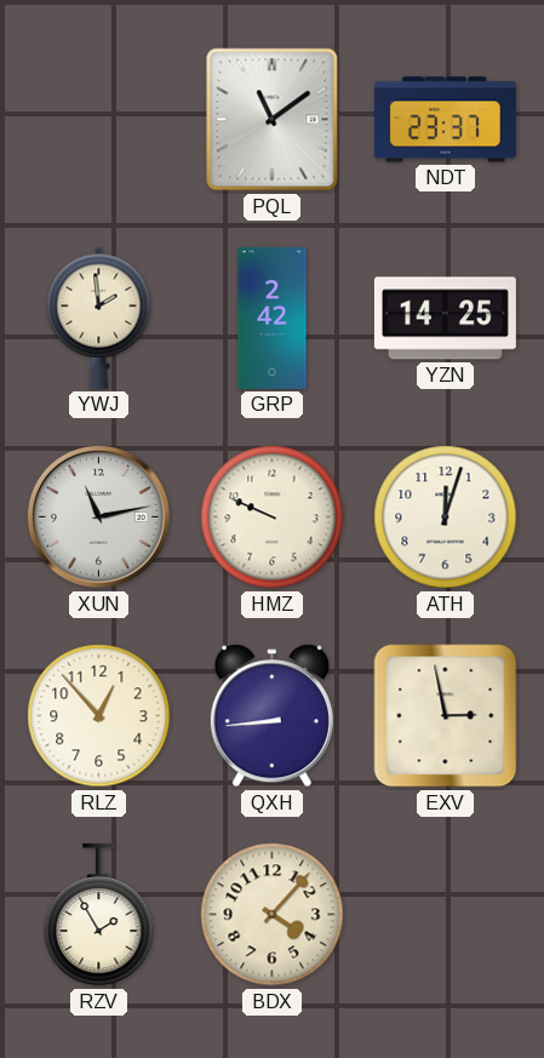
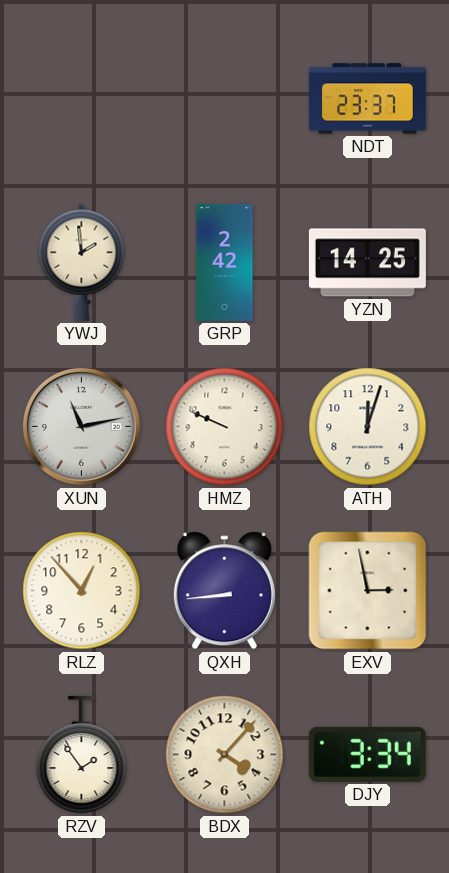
PQL: 11:09 -> none
RZV: 1:55 -> 1:54
DJY: none -> 3:34
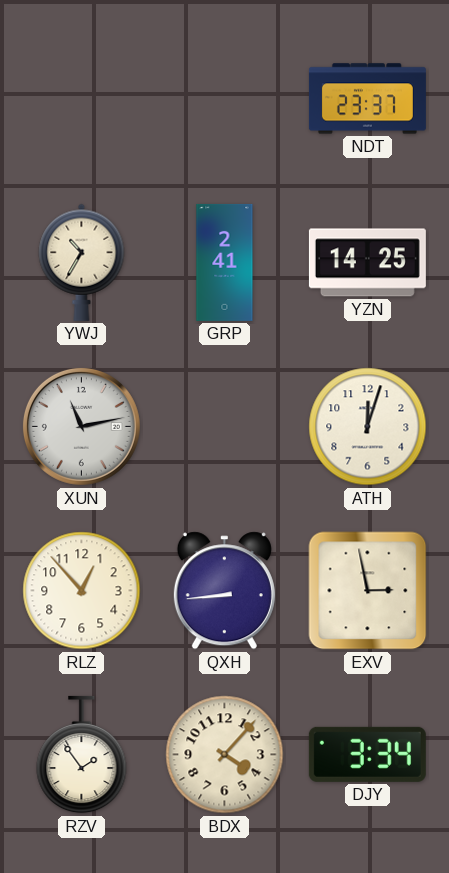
YWJ: 1:59 -> 10:35
GRP: 2:42 -> 2:41
HMZ: 9:49 -> none
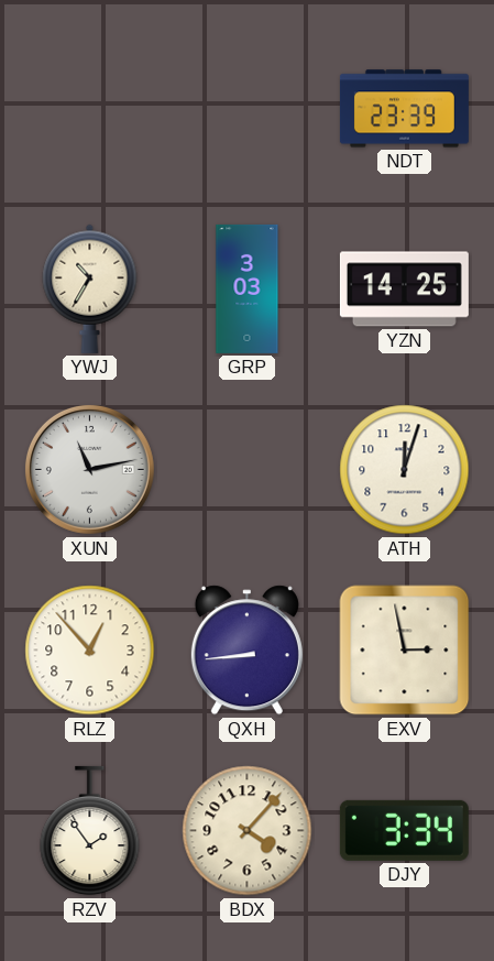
NDT: 23:37 -> 23:39
GRP: 2:41 -> 3:03
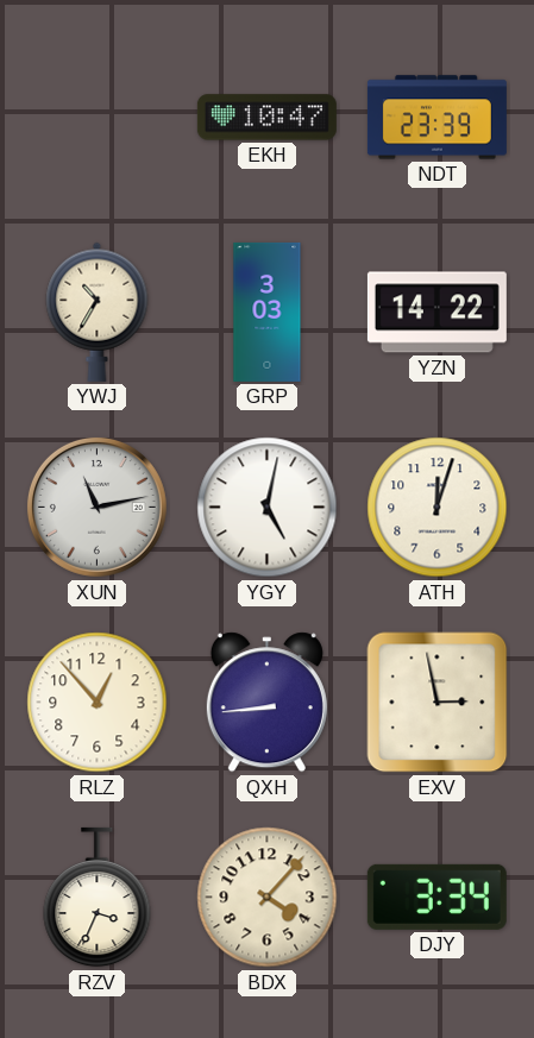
EKH: none -> 10:47
YZN: 14:25 -> 14:22
YGY: none -> 5:02
RZV: 1:54 -> 3:34
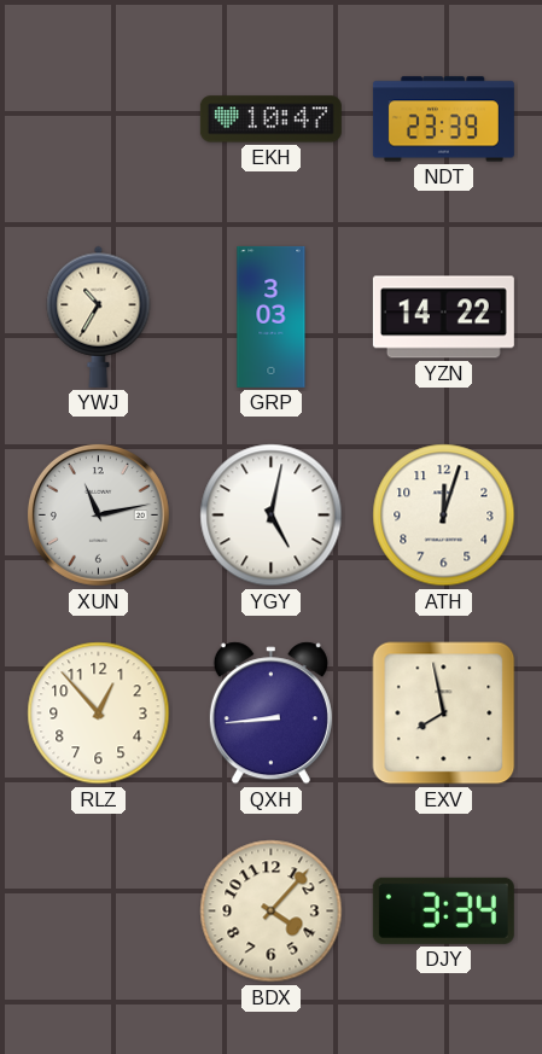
EXV: 2:58 -> 7:58
RZV: 3:34 -> none
